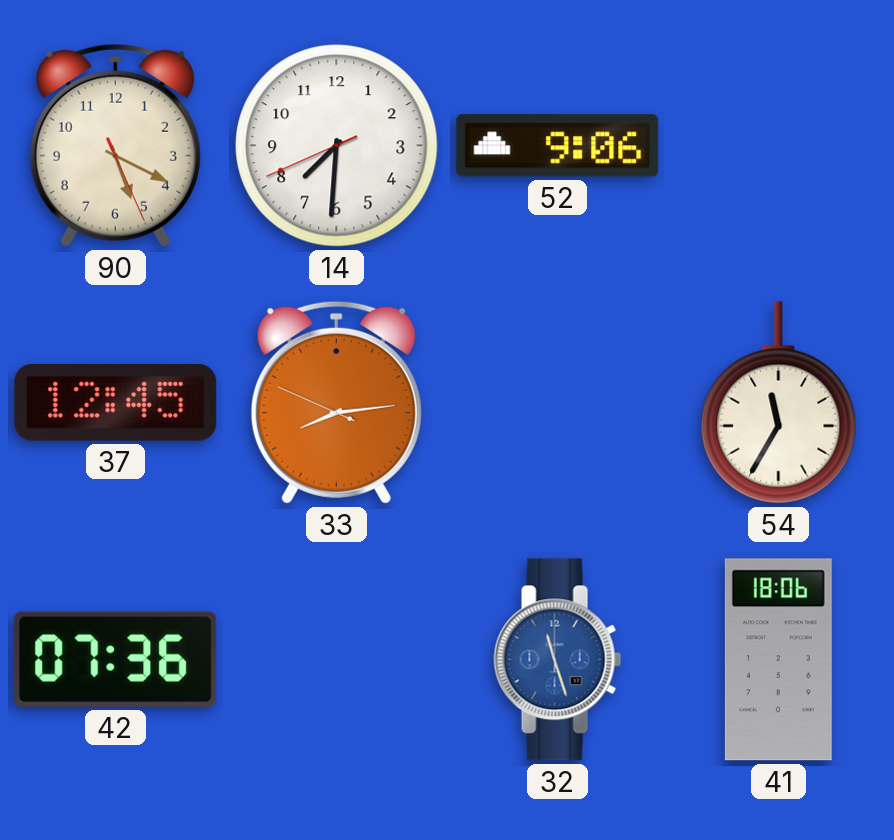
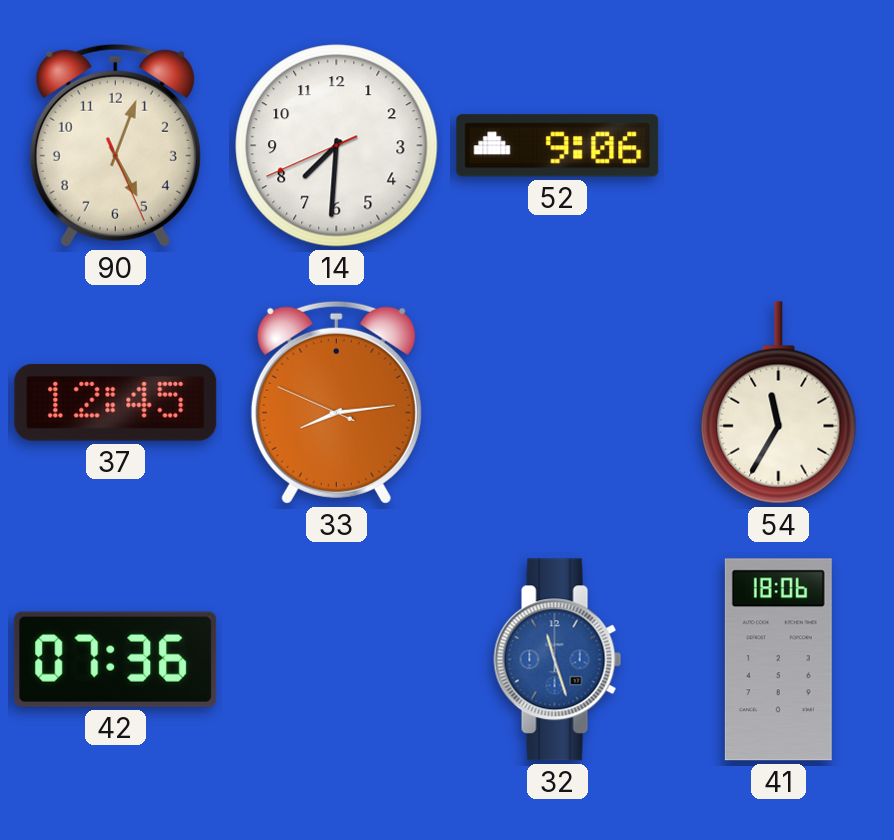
90: 5:19 -> 5:03
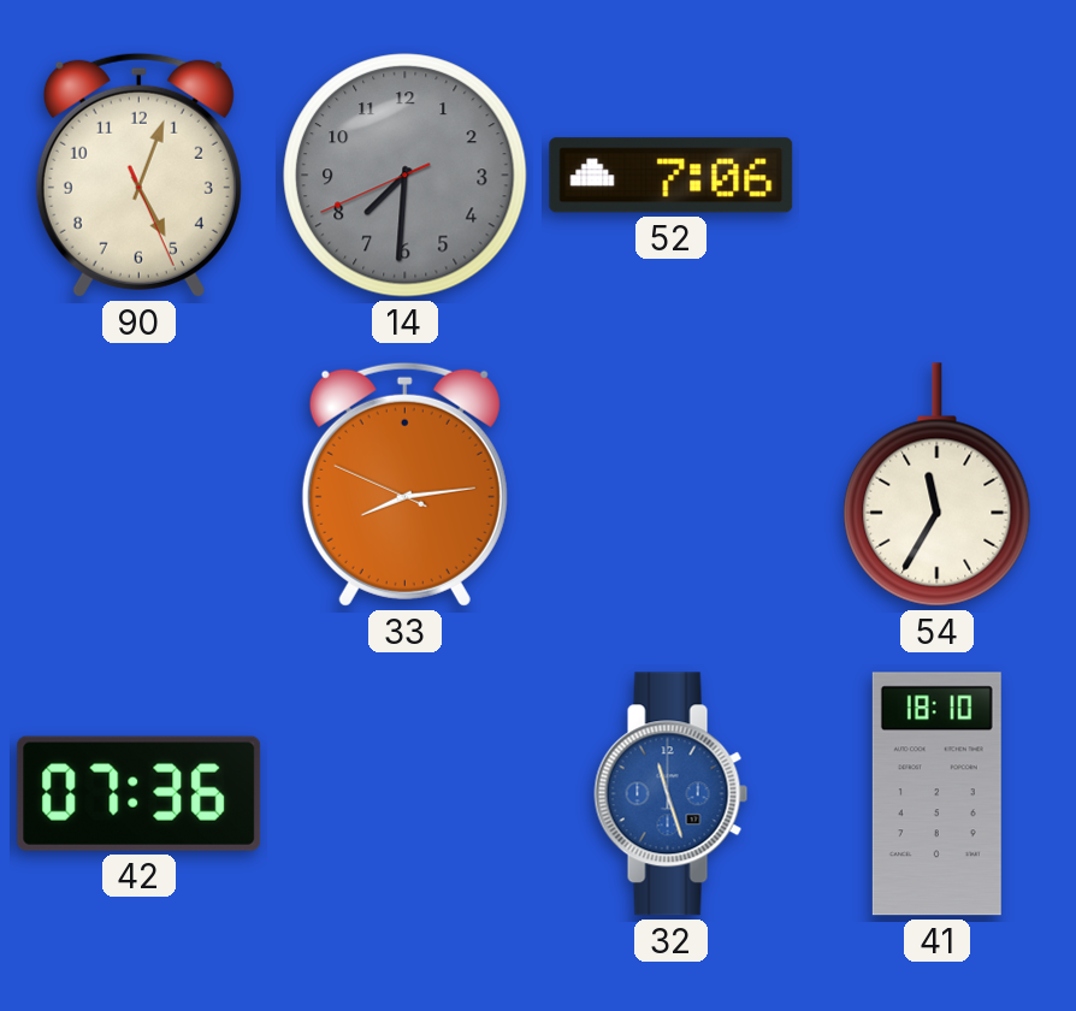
14 dial: white -> grey
52: 9:06 -> 7:06
37: 12:45 -> none
41: 18:06 -> 18:10
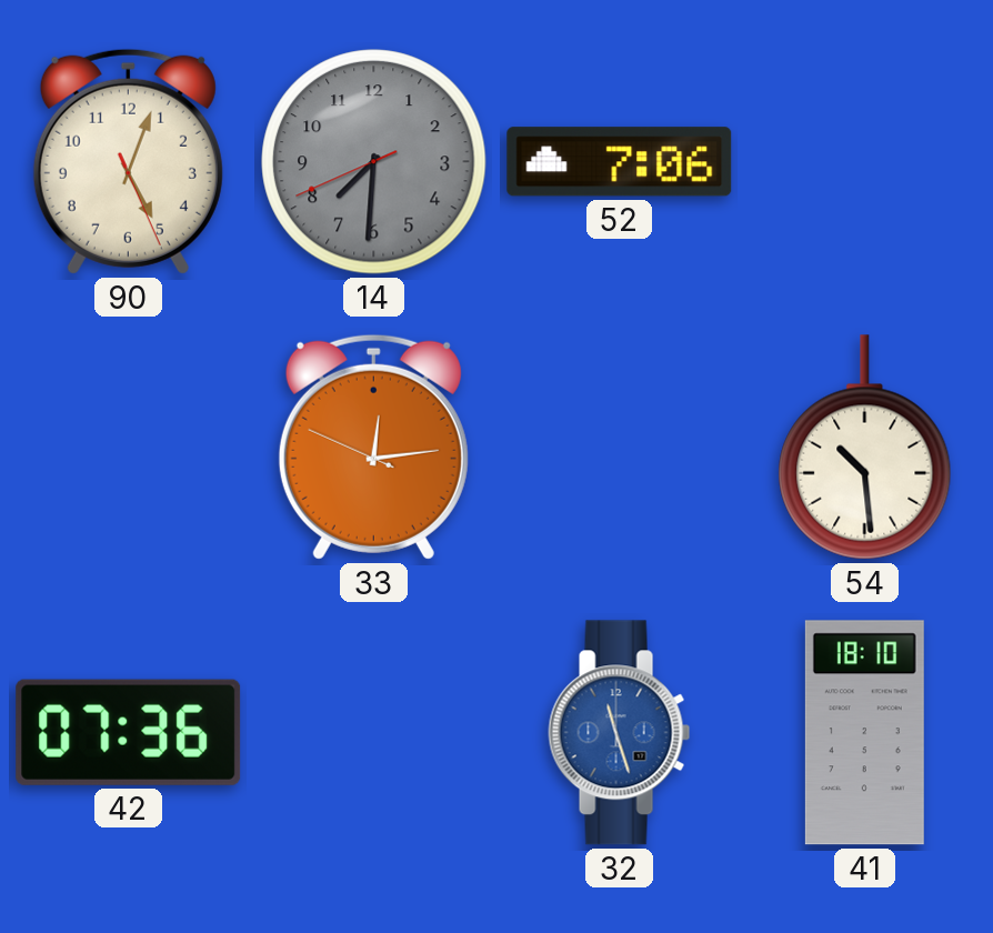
33: 8:13 -> 12:13
54: 11:35 -> 10:29
